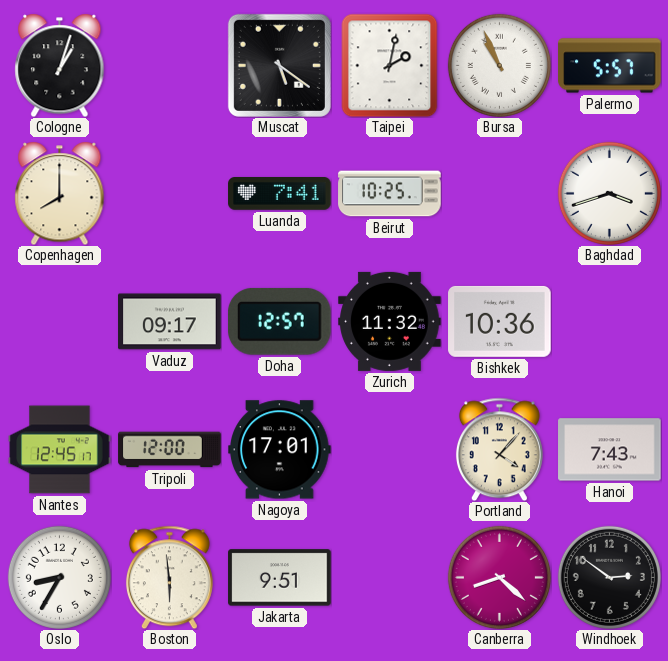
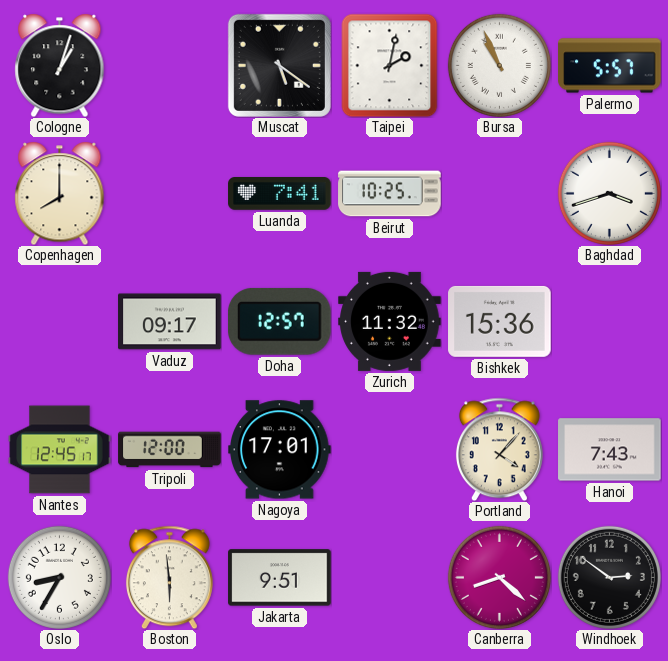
Bishkek: 10:36 -> 15:36
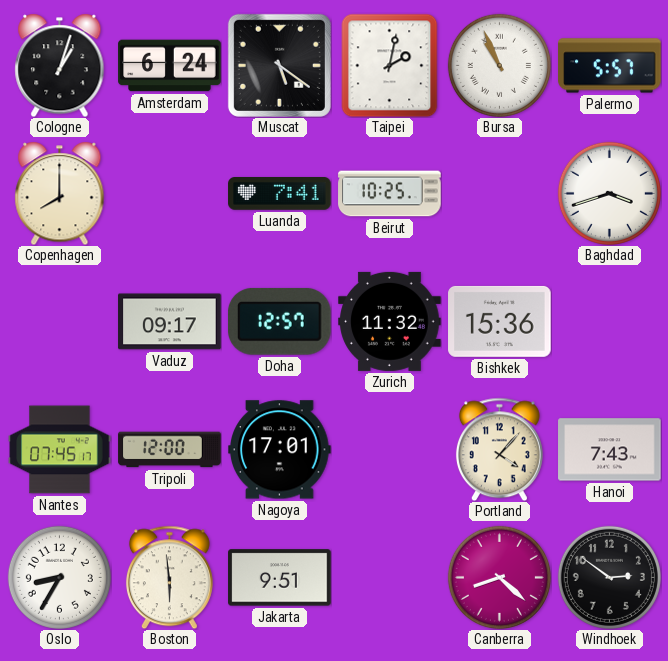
Amsterdam: none -> 6:24
Nantes: 12:45 -> 07:45
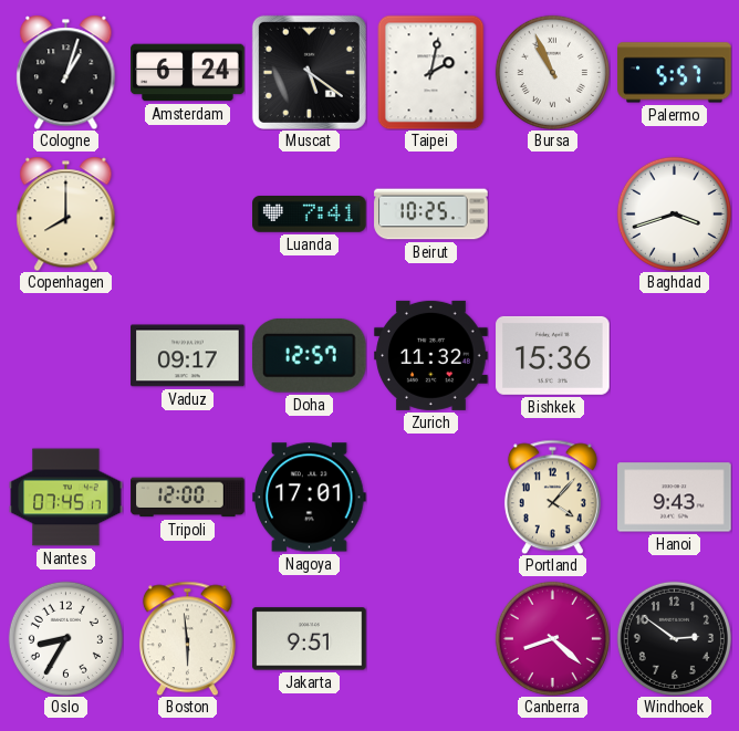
Hanoi: 7:43 -> 9:43
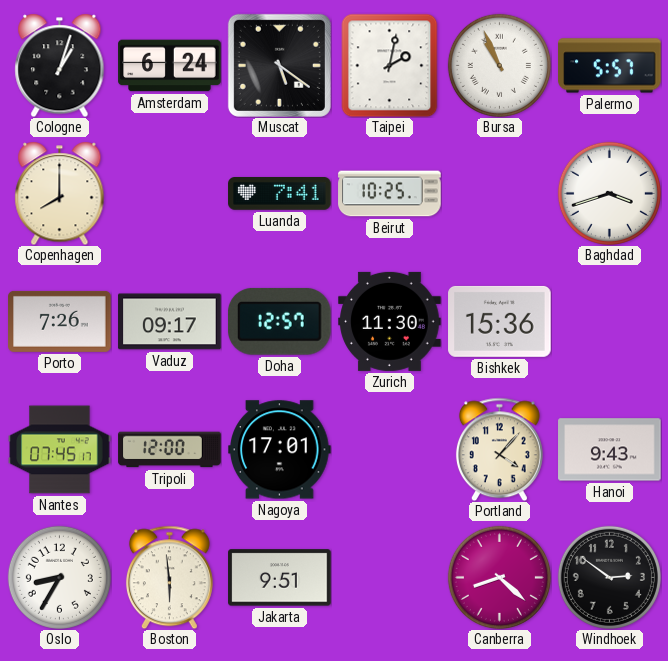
Porto: none -> 7:26
Zurich: 11:32 -> 11:30
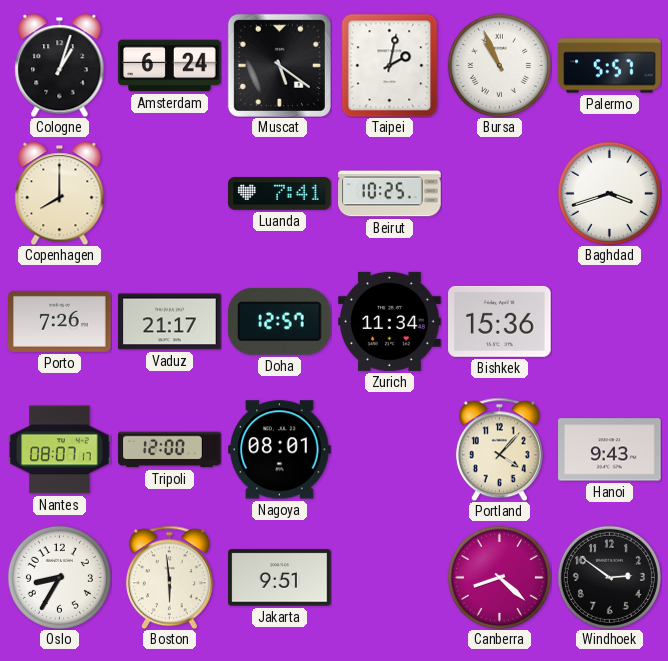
Vaduz: 09:17 -> 21:17
Zurich: 11:30 -> 11:34
Nantes: 07:45 -> 08:07
Nagoya: 17:01 -> 08:01
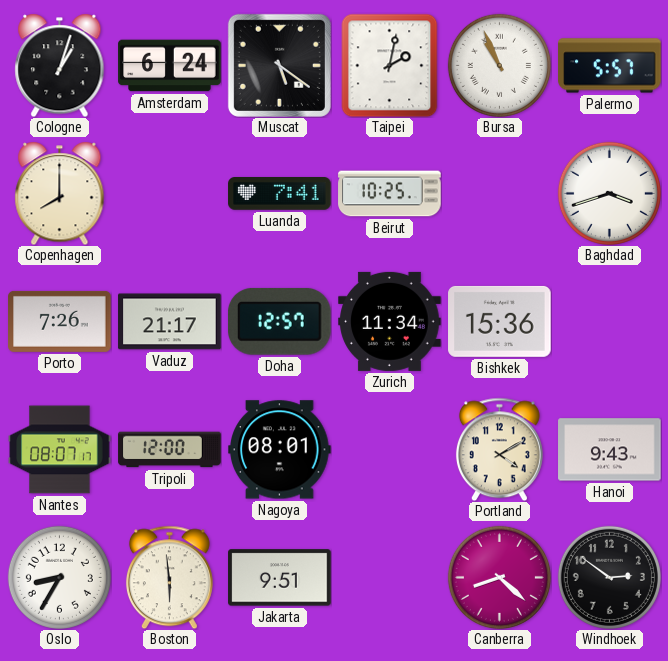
Portland: 4:07 -> 4:10
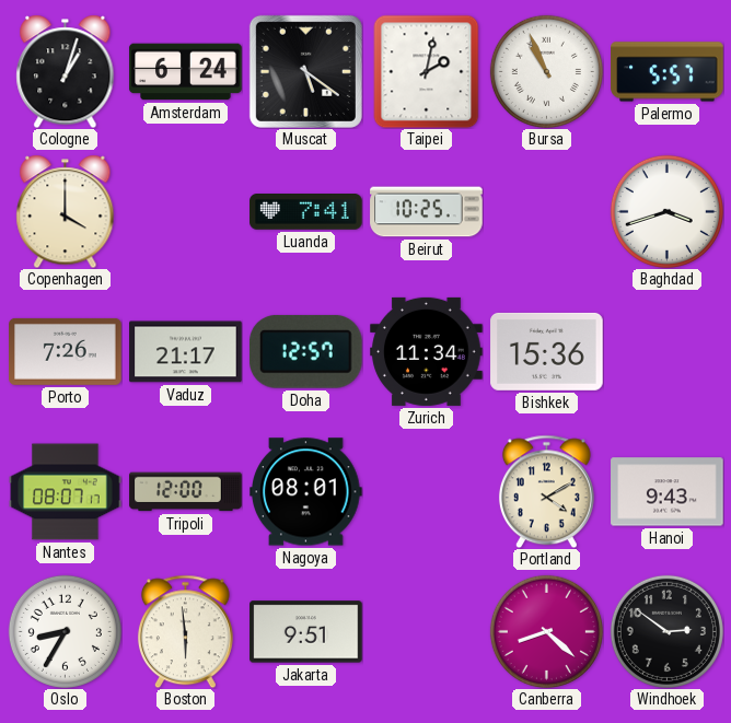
Copenhagen: 8:00 -> 4:00
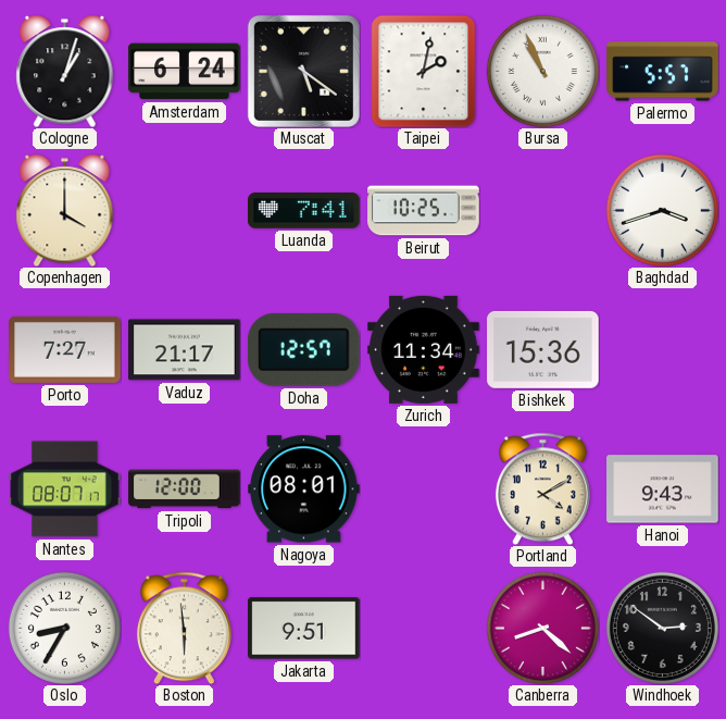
Porto: 7:26 -> 7:27
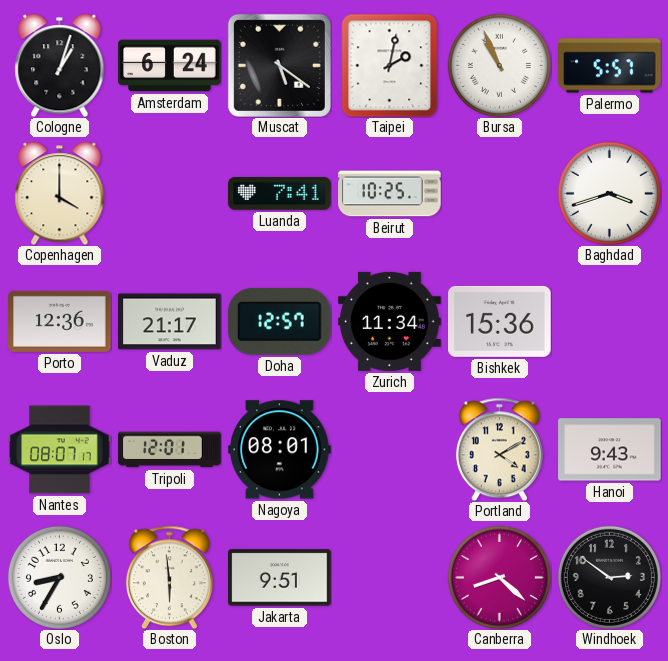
Porto: 7:27 -> 12:36
Tripoli: 12:00 -> 12:01
